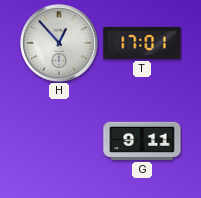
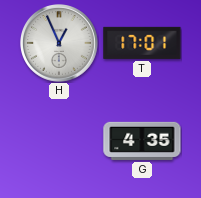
H: 12:53 -> 12:56
G: 9:11 -> 4:35
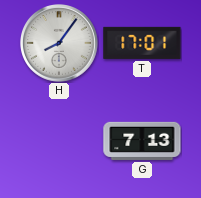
H: 12:56 -> 8:06
G: 4:35 -> 7:13
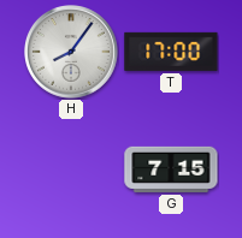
T: 17:01 -> 17:00
G: 7:13 -> 7:15
